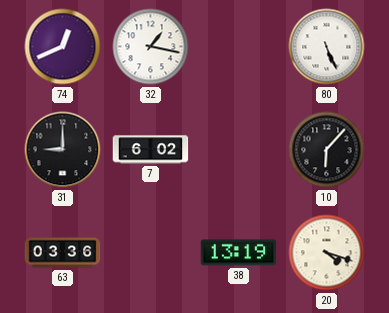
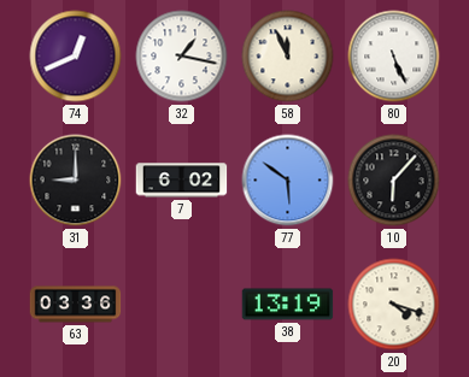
58: none -> 11:56
77: none -> 5:51
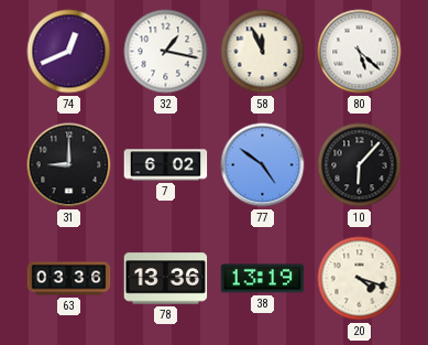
80: 5:26 -> 5:22
77: 5:51 -> 4:51
78: none -> 13:36
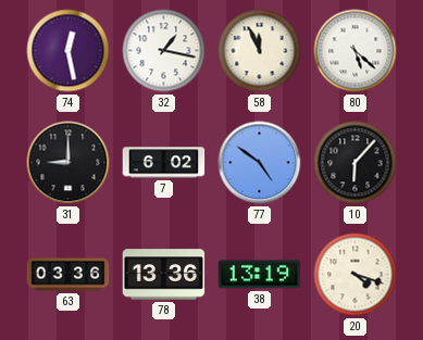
74: 12:41 -> 12:28
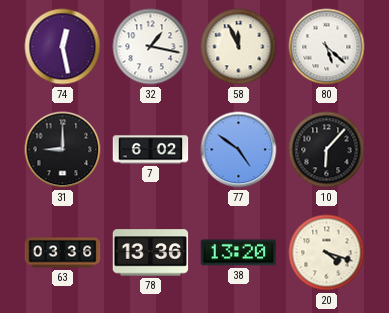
38: 13:19 -> 13:20
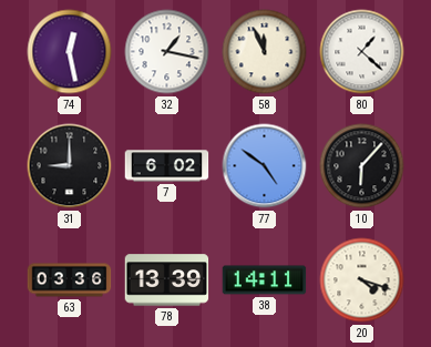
80: 5:22 -> 1:22
78: 13:36 -> 13:39
38: 13:20 -> 14:11
